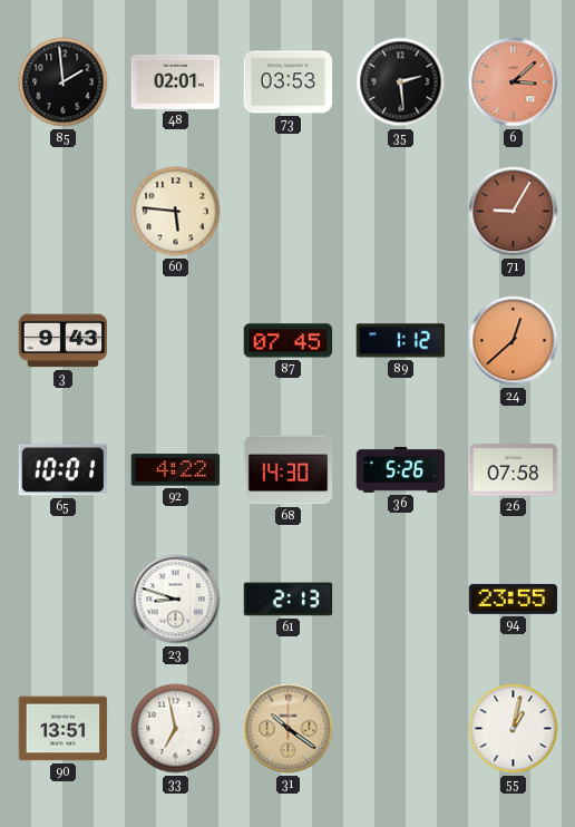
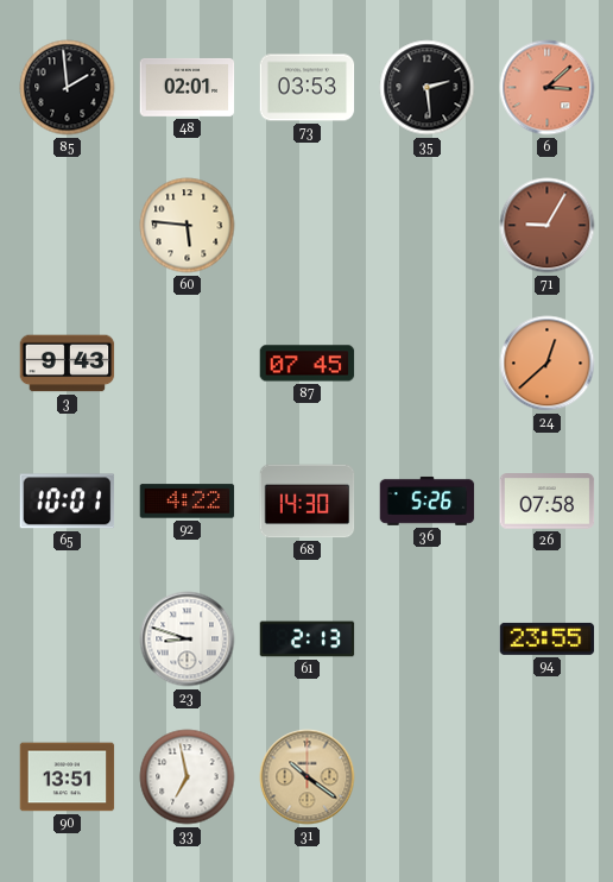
89: 1:12 -> none
55: 1:02 -> none
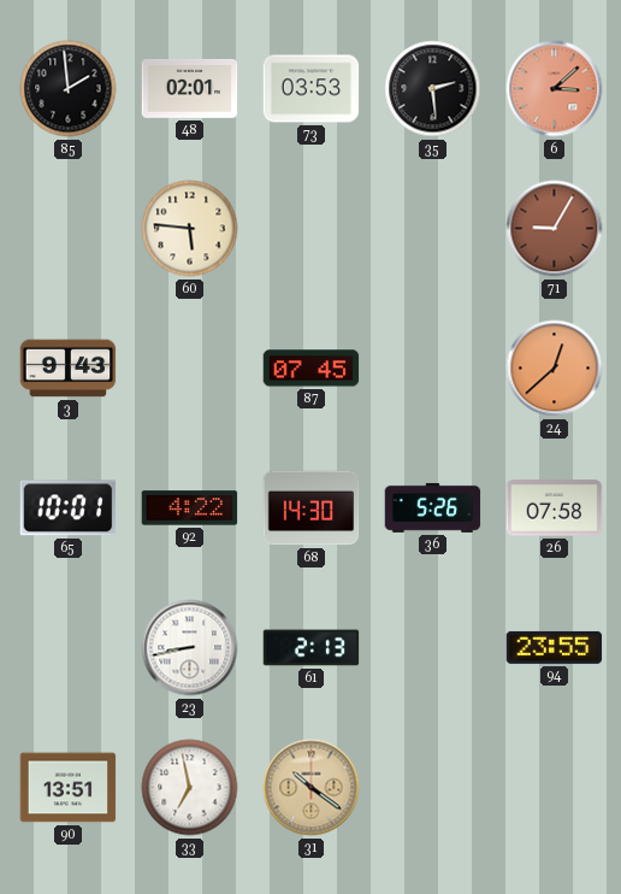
23: 8:48 -> 8:43
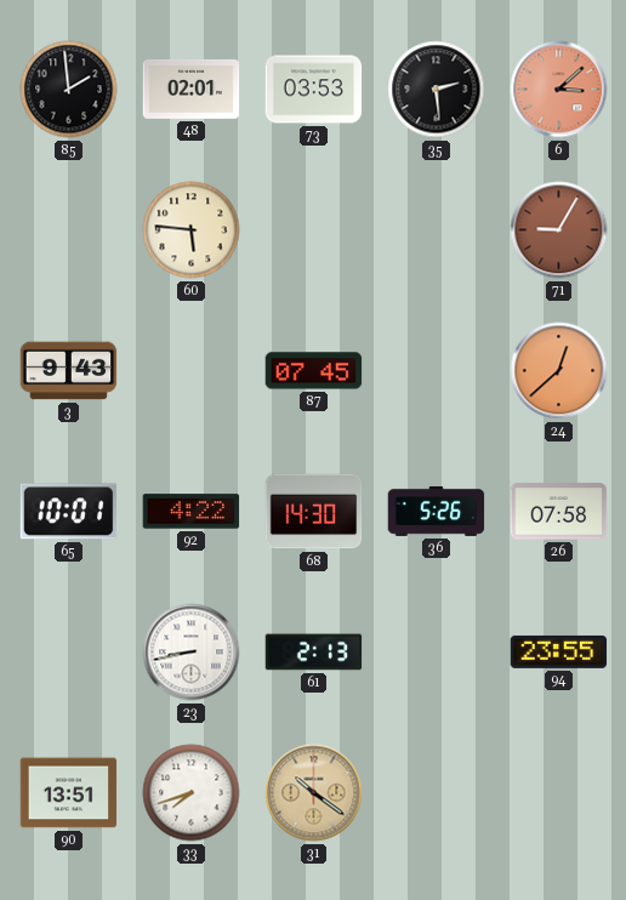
33: 6:58 -> 7:42
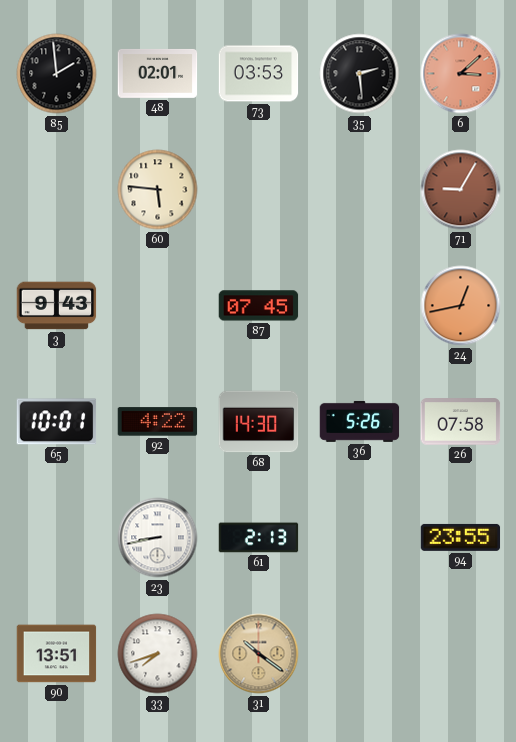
24: 12:38 -> 12:43
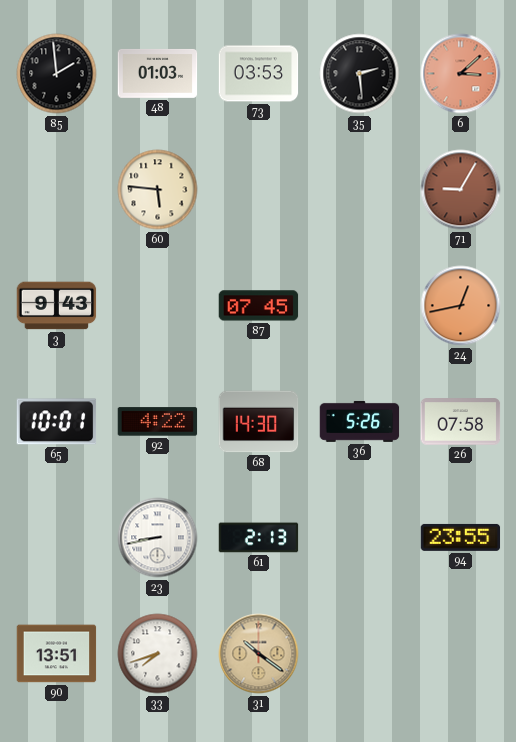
48: 02:01 -> 01:03
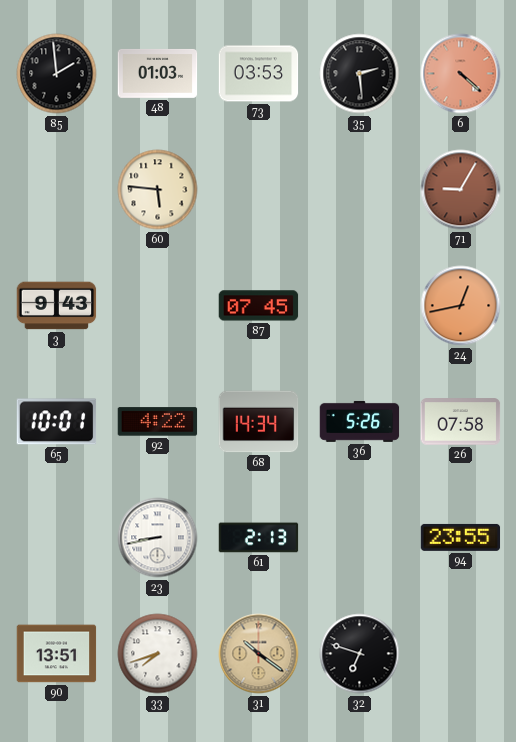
6: 3:08 -> 4:22
68: 14:30 -> 14:34
32: none -> 6:48
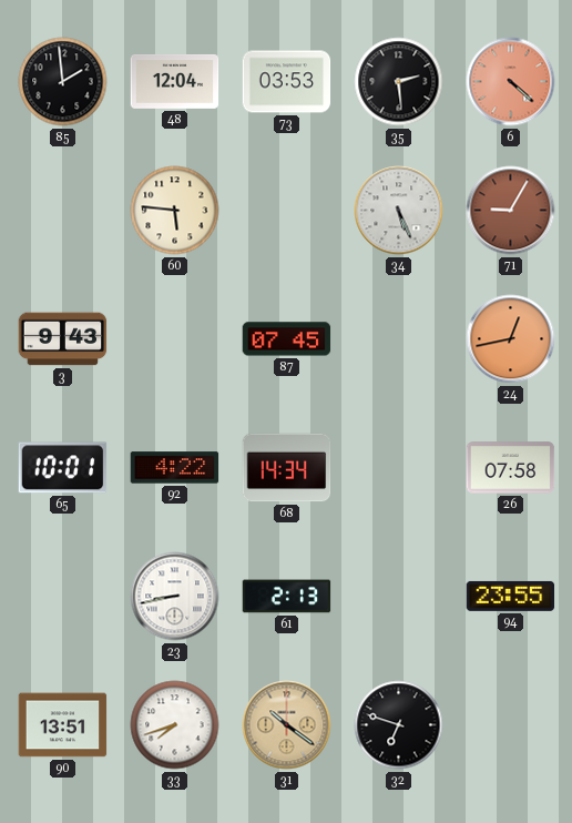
48: 01:03 -> 12:04
34: none -> 5:26
36: 5:26 -> none
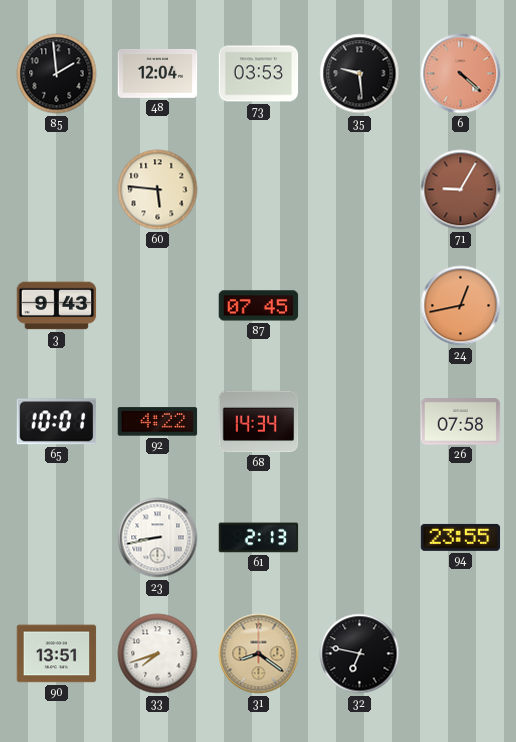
35: 2:29 -> 9:29
34: 5:26 -> none
31: 10:21 -> 8:21
32: 6:48 -> 6:47
